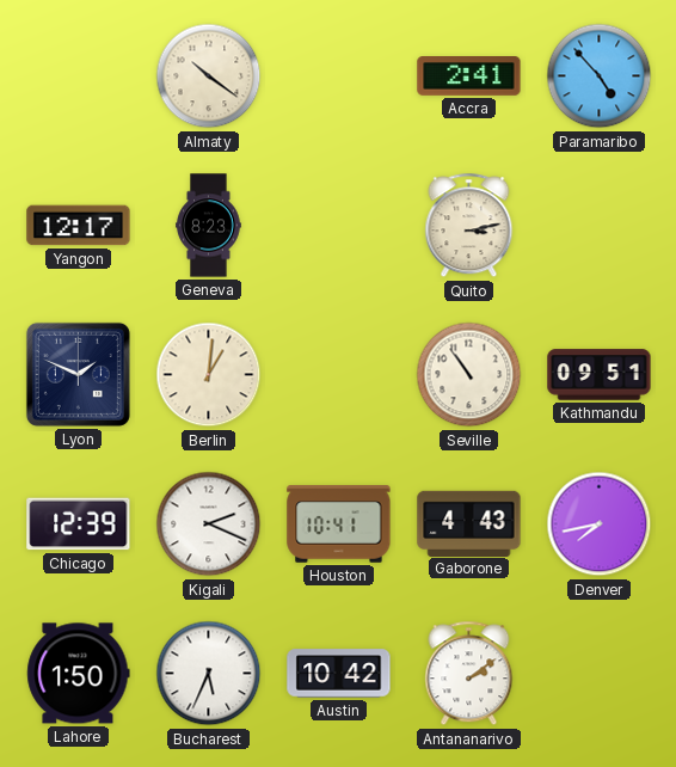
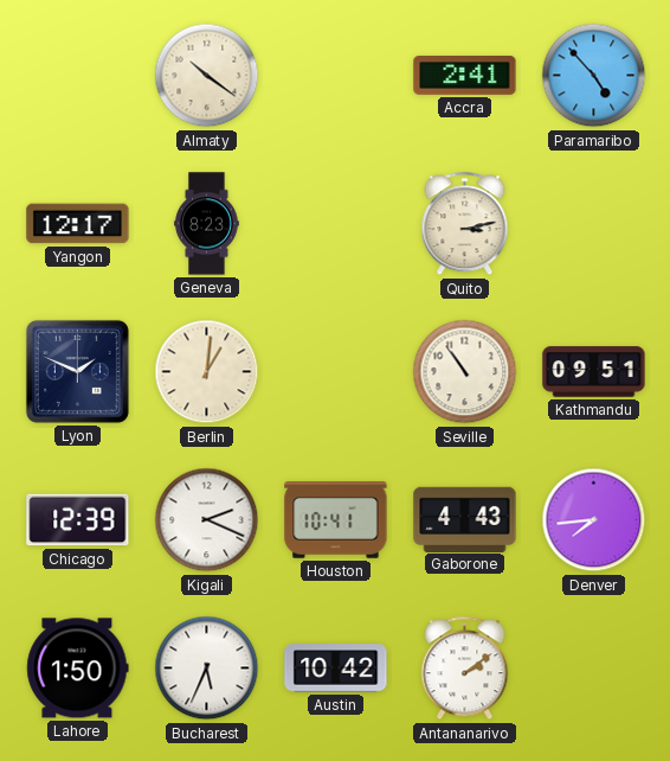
Denver: 7:43 -> 7:44
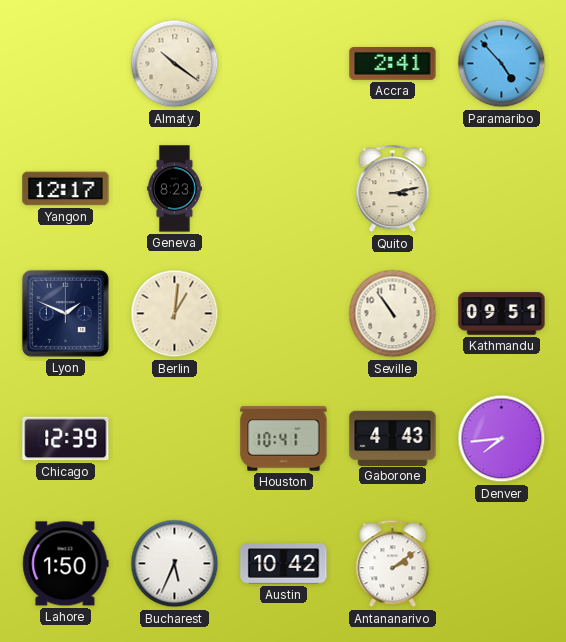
Kigali: 2:19 -> none
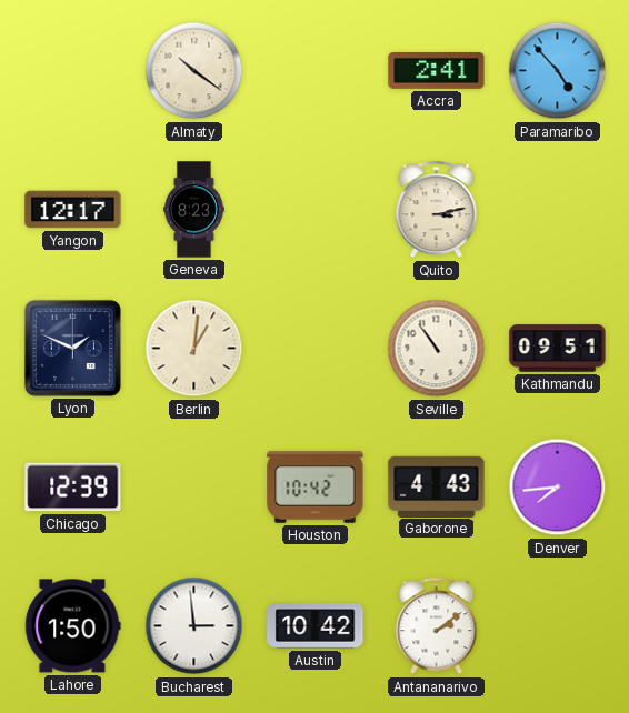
Houston: 10:41 -> 10:42
Bucharest: 5:34 -> 2:59
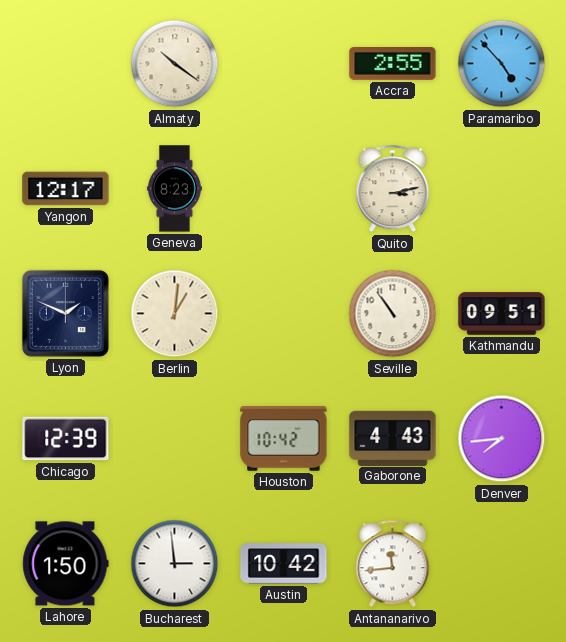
Accra: 2:41 -> 2:55
Antananarivo: 2:09 -> 11:44
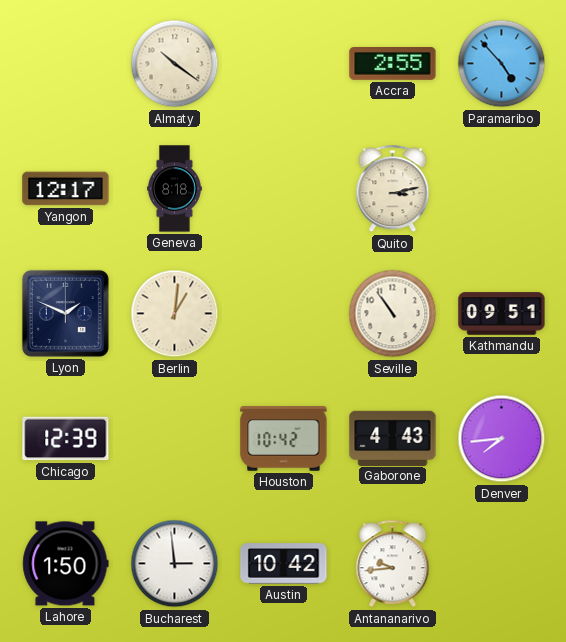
Geneva: 8:23 -> 8:18
Antananarivo: 11:44 -> 9:44
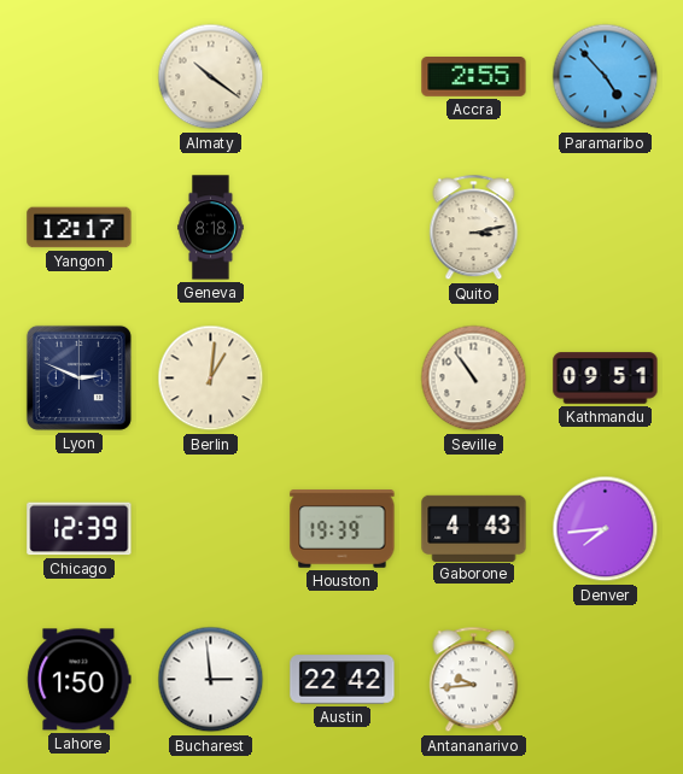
Lyon: 1:49 -> 2:49
Houston: 10:42 -> 19:39
Austin: 10:42 -> 22:42
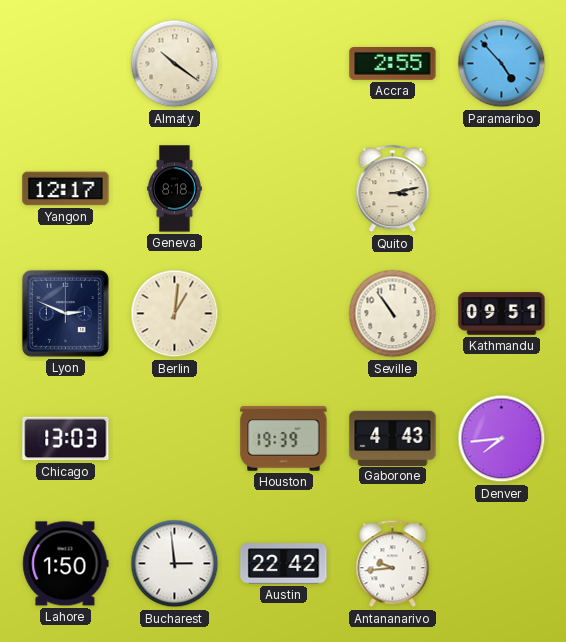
Chicago: 12:39 -> 13:03
